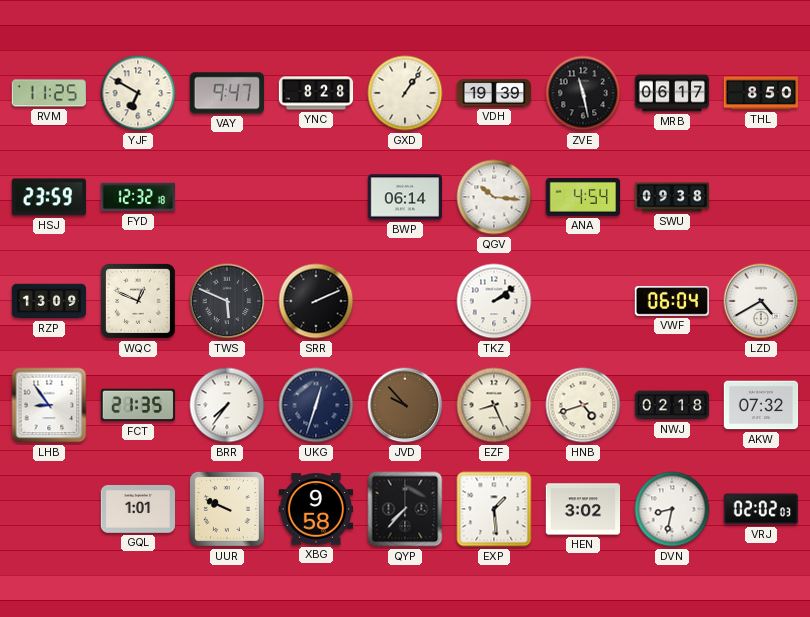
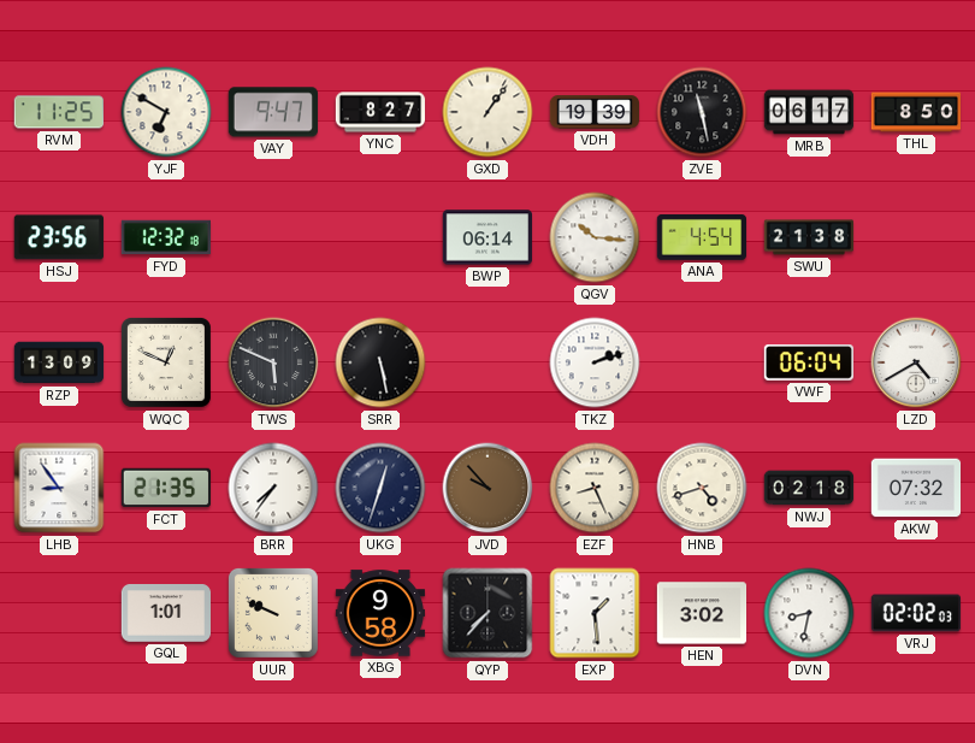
YNC: 8:28 -> 8:27
HSJ: 23:59 -> 23:56
SWU: 09:38 -> 21:38
SRR: 2:11 -> 5:28
TKZ: 2:09 -> 2:12
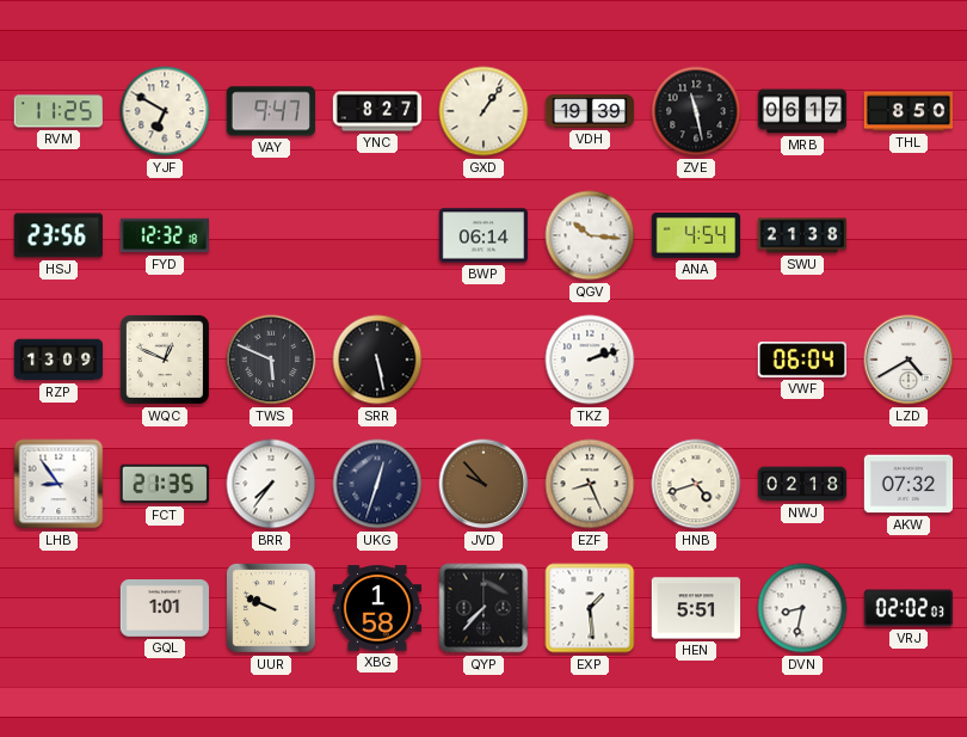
XBG: 9:58 -> 1:58
HEN: 3:02 -> 5:51
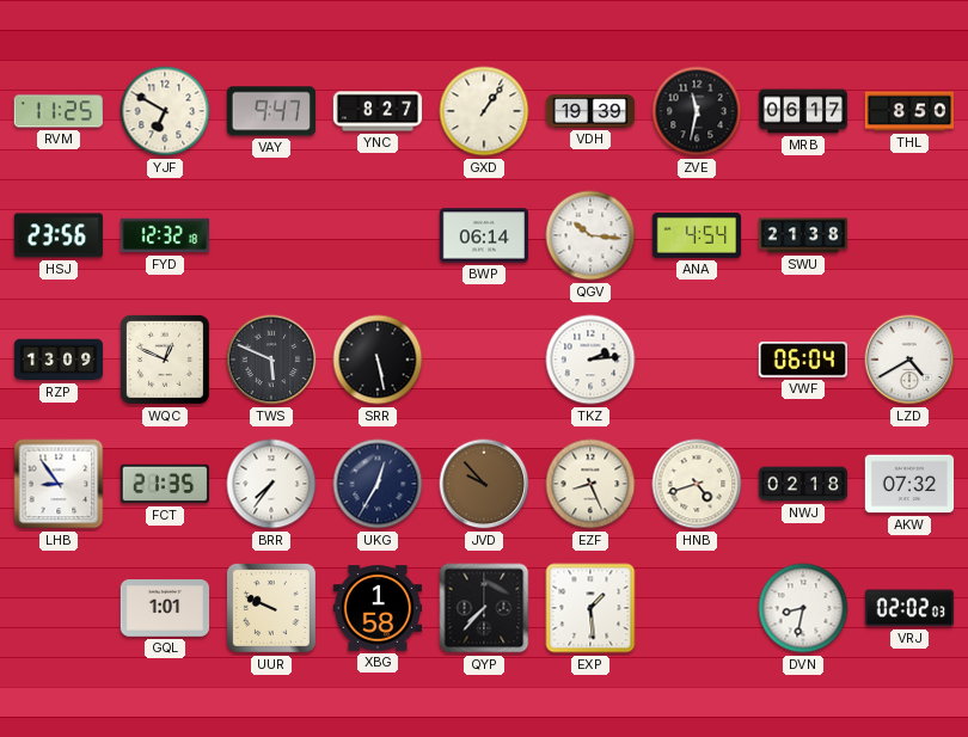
ZVE: 11:28 -> 11:32
TKZ: 2:12 -> 2:14
UKG: 12:33 -> 12:35
HEN: 5:51 -> none
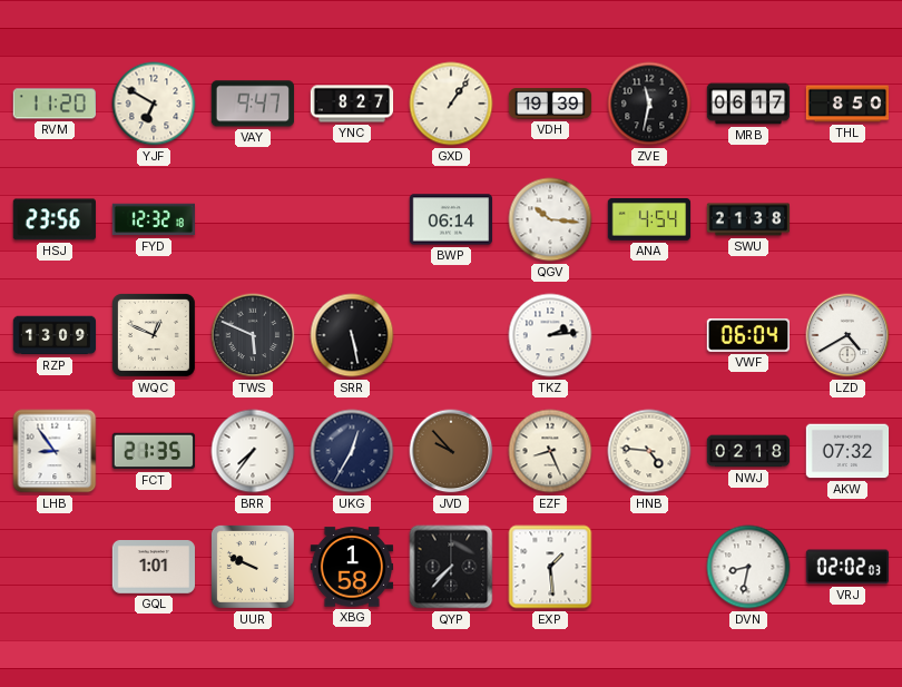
RVM: 11:25 -> 11:20
HNB: 4:42 -> 4:46
